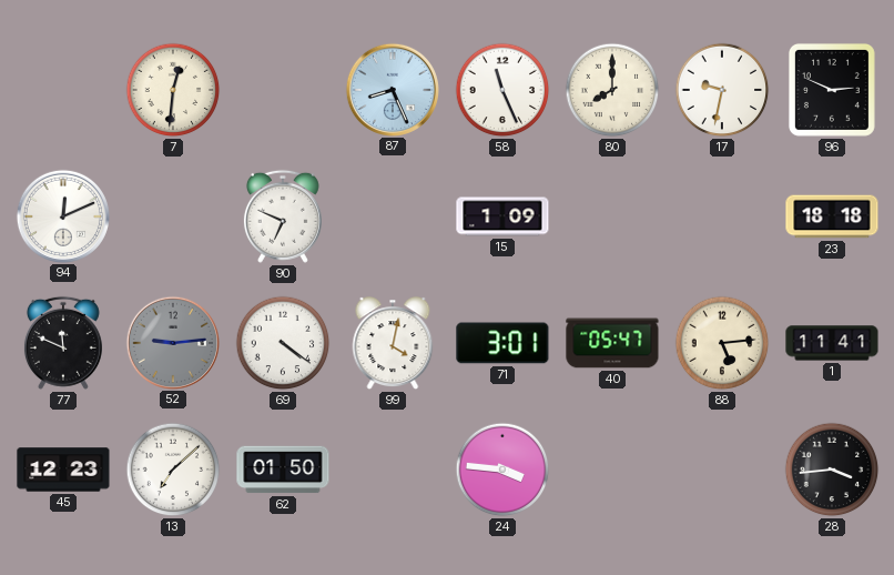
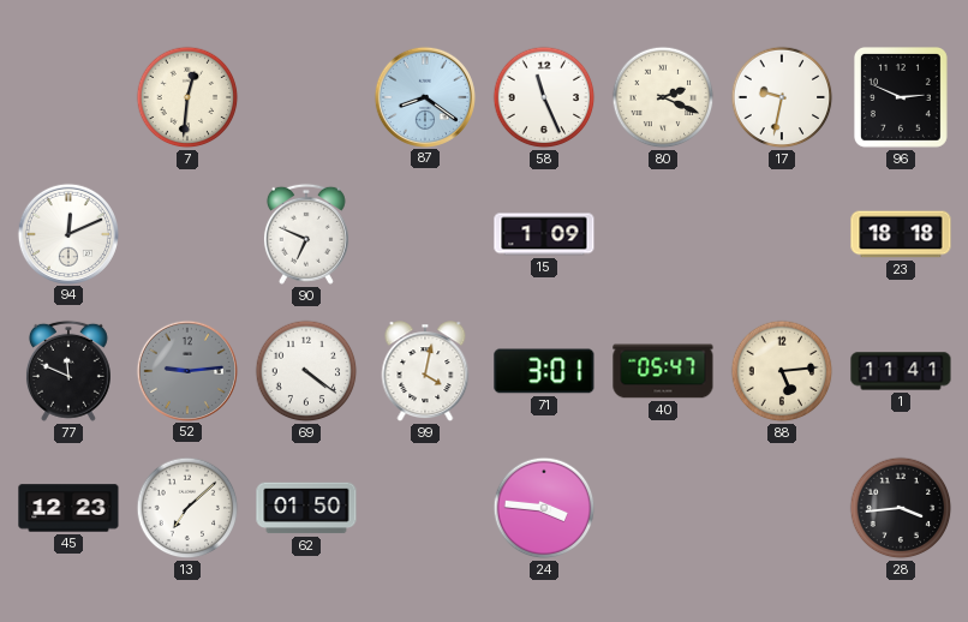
87: 8:26 -> 8:21
80: 8:00 -> 2:19
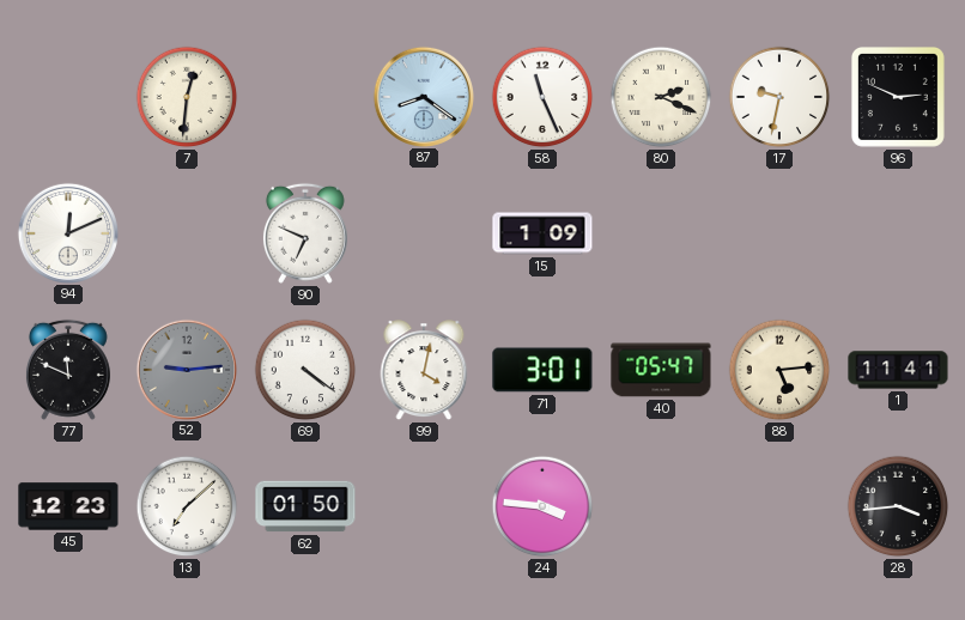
23: 18:18 -> none
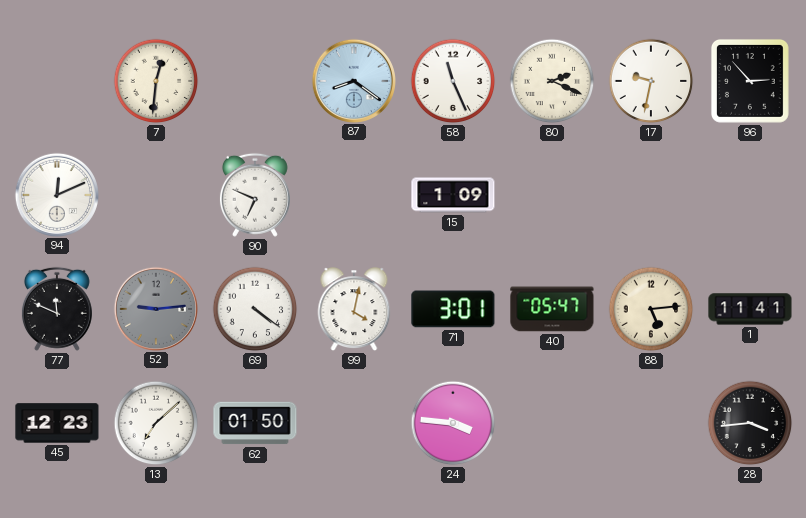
96: 2:49 -> 2:53
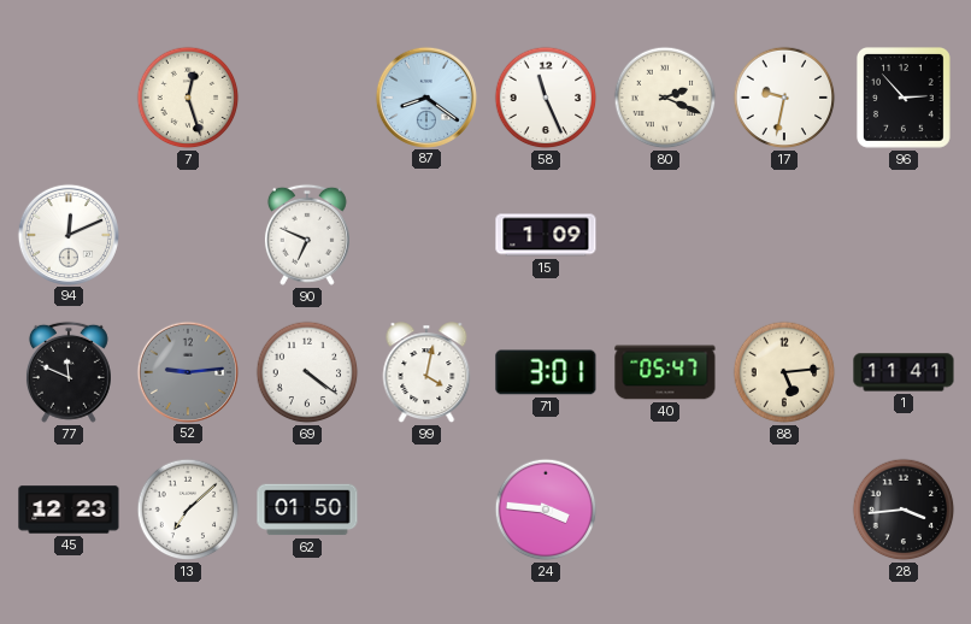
7: 12:31 -> 12:27
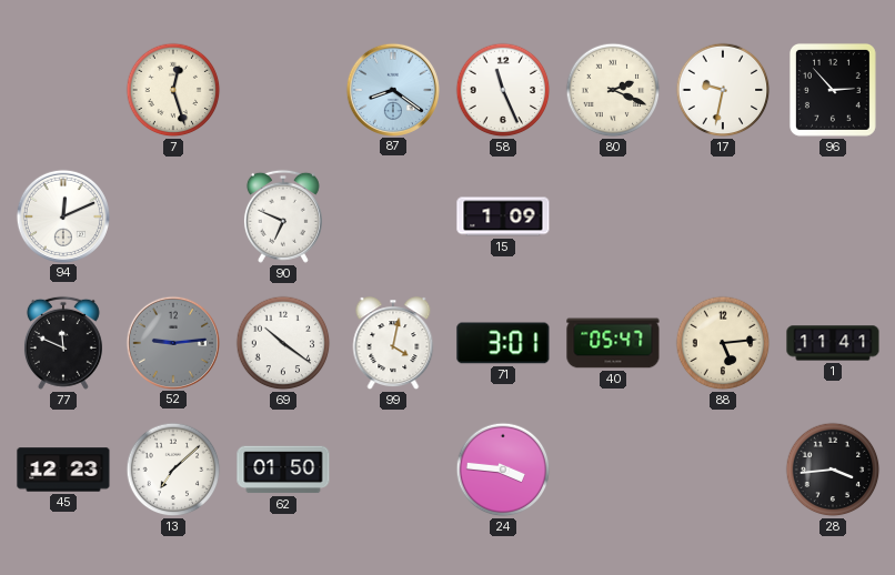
69: 4:21 -> 10:21
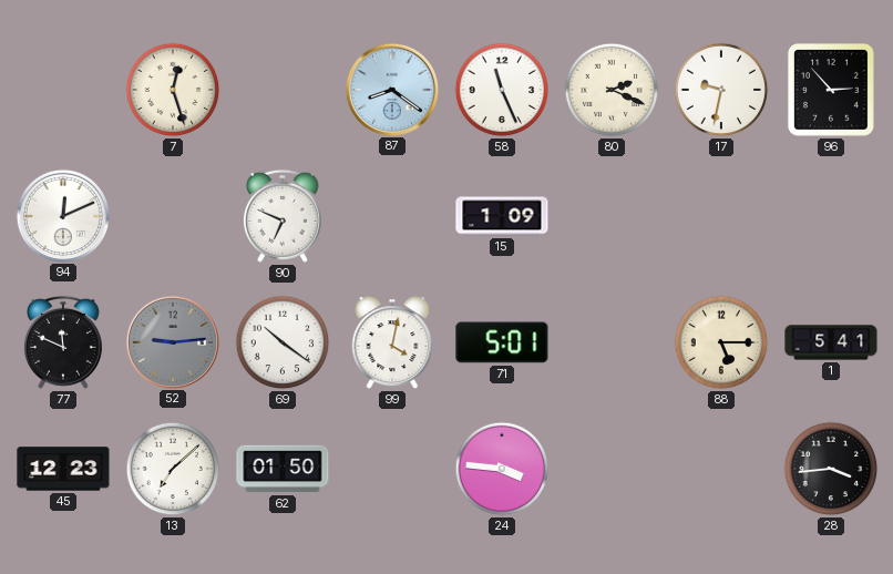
71: 3:01 -> 5:01
40: 05:47 -> none
88: 5:14 -> 5:15
1: 11:41 -> 5:41
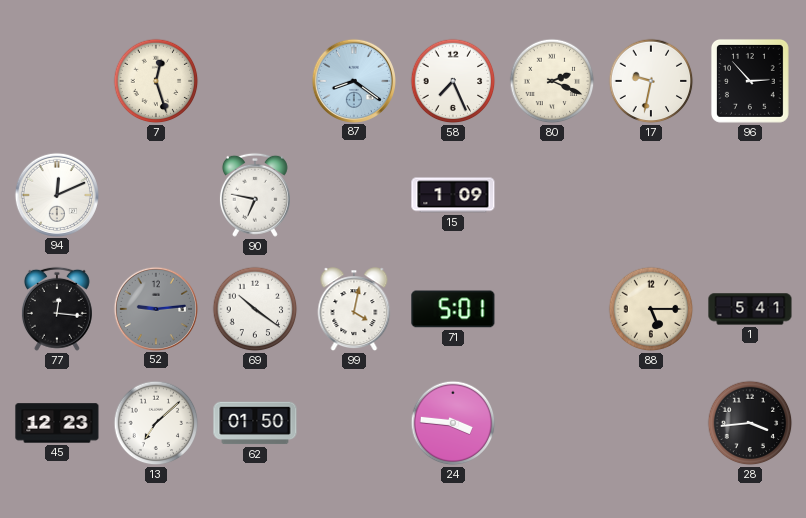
58: 11:26 -> 7:26
90: 6:49 -> 6:47
77: 11:49 -> 12:16
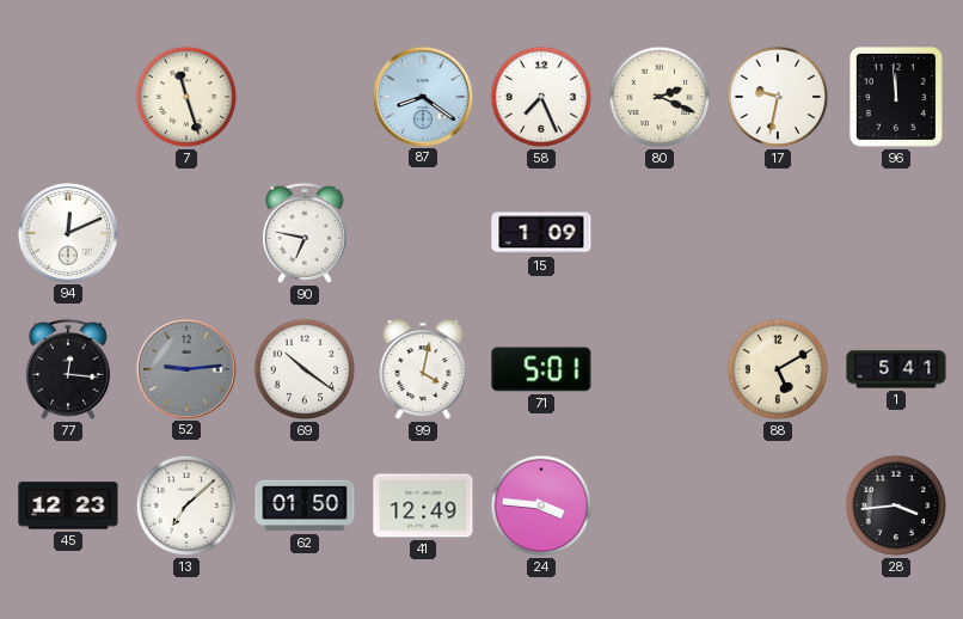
7: 12:27 -> 11:27
96: 2:53 -> 11:59
88: 5:15 -> 5:10
41: none -> 12:49
